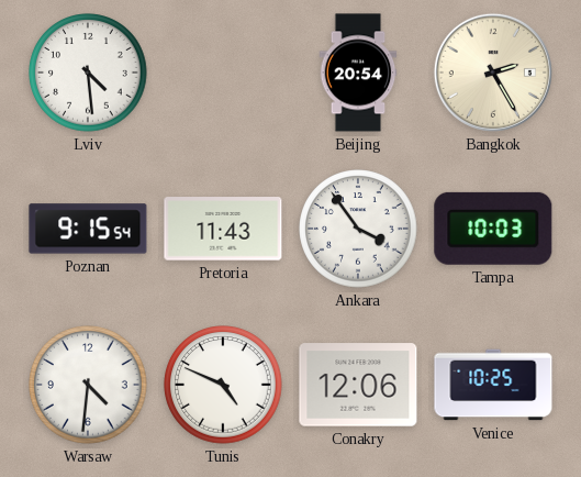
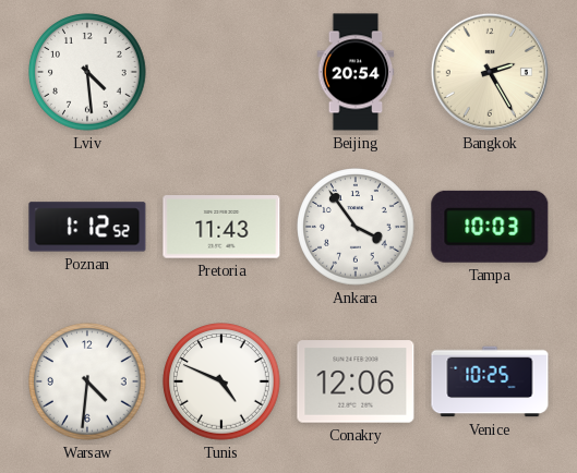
Poznan: 9:15 -> 1:12
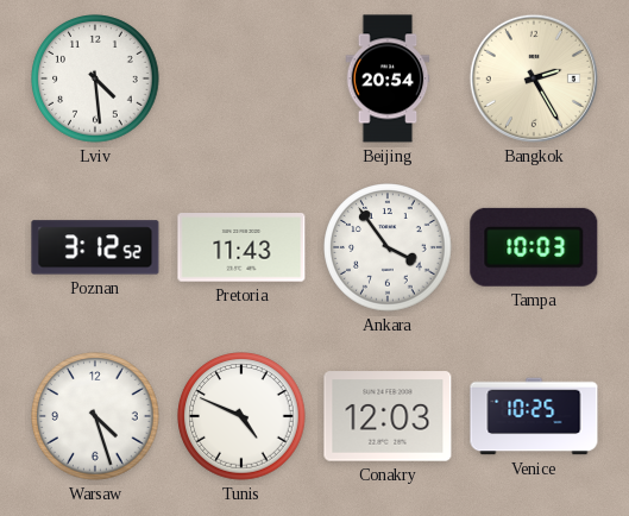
Poznan: 1:12 -> 3:12
Warsaw: 4:31 -> 4:27
Conakry: 12:06 -> 12:03
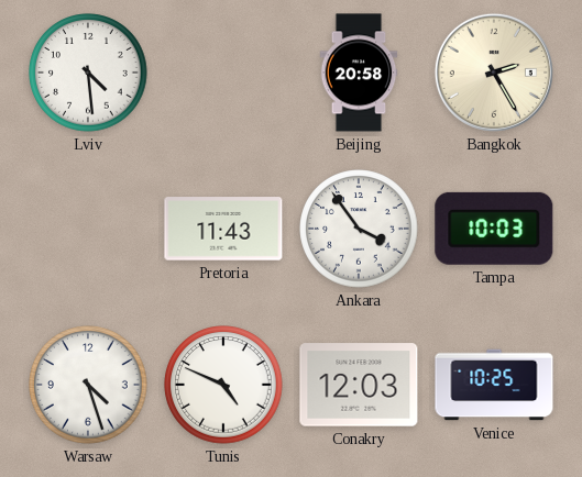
Beijing: 20:54 -> 20:58
Poznan: 3:12 -> none
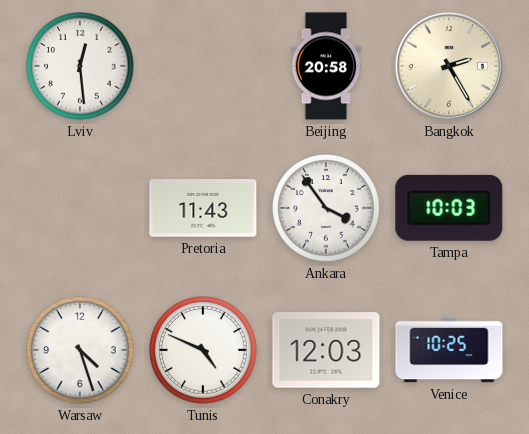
Lviv: 4:29 -> 12:29
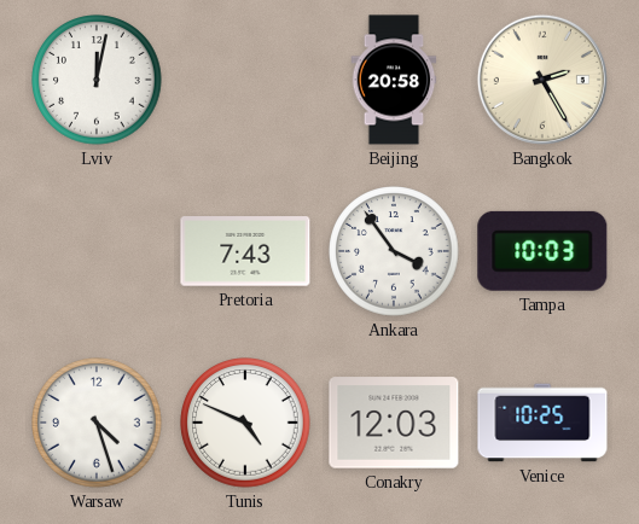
Lviv: 12:29 -> 12:02
Pretoria: 11:43 -> 7:43
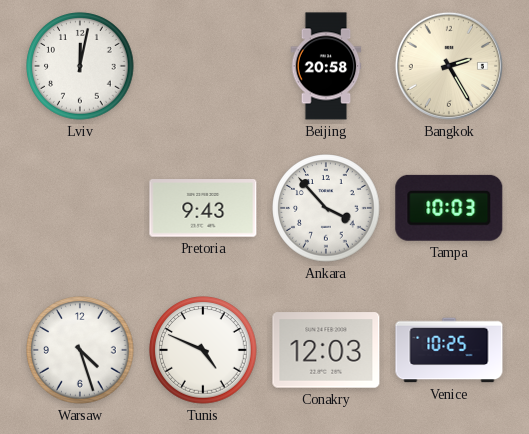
Pretoria: 7:43 -> 9:43
Ankara: 3:54 -> 3:53
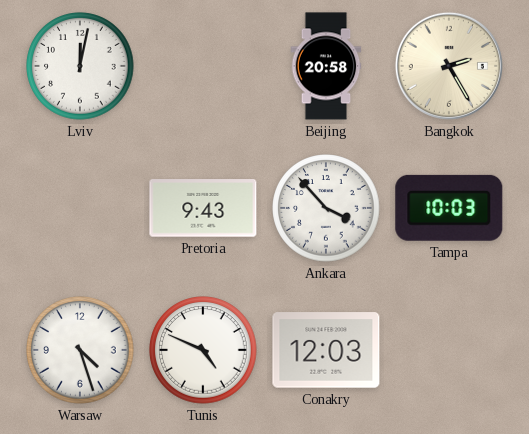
Venice: 10:25 -> none
